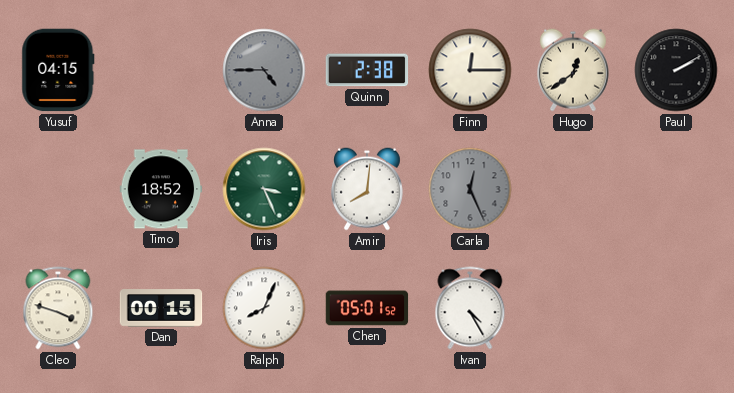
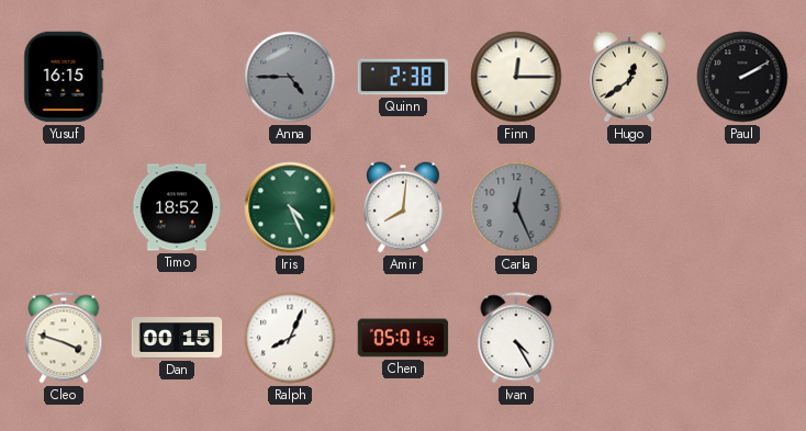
Yusuf: 04:15 -> 16:15
Iris: 3:26 -> 4:26
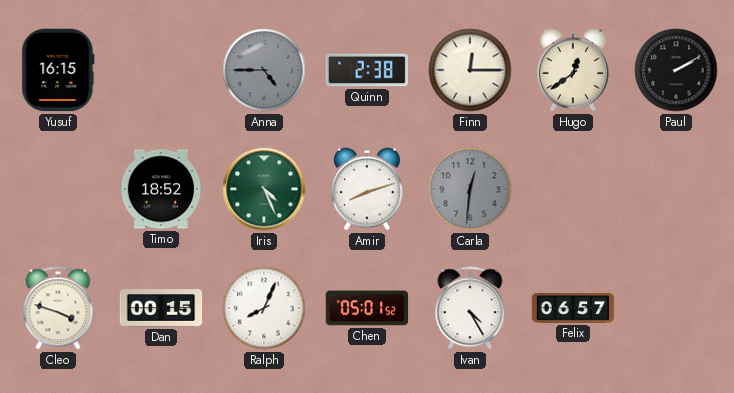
Amir: 8:01 -> 8:12
Carla: 12:26 -> 12:31
Felix: none -> 06:57
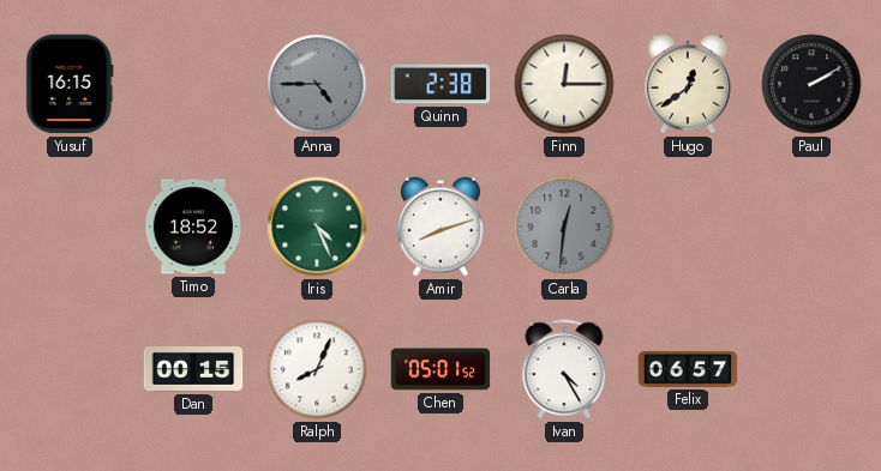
Cleo: 3:48 -> none
